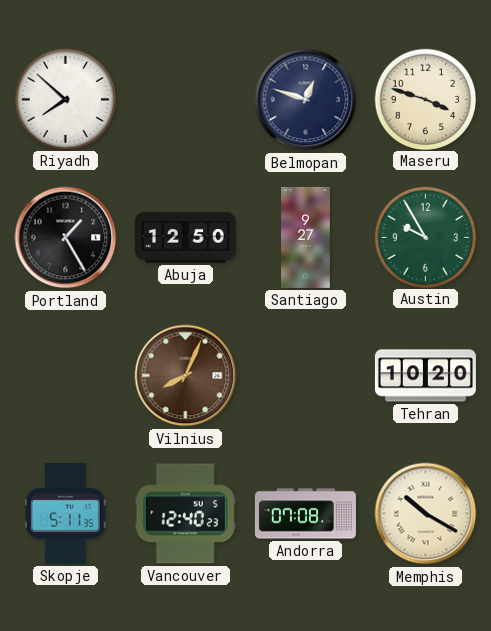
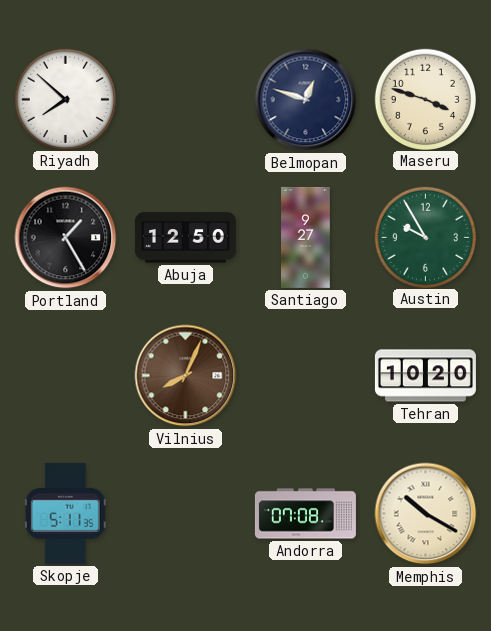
Vancouver: 12:40 -> none
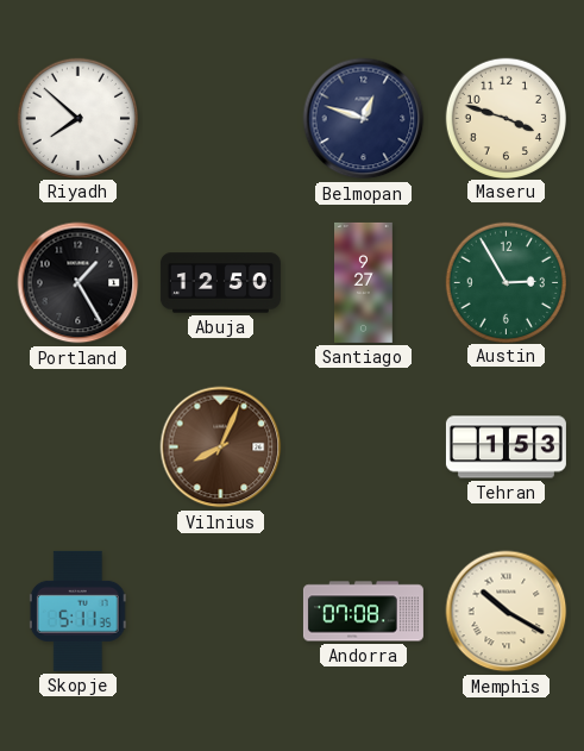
Austin: 9:55 -> 2:55
Tehran: 10:20 -> 1:53
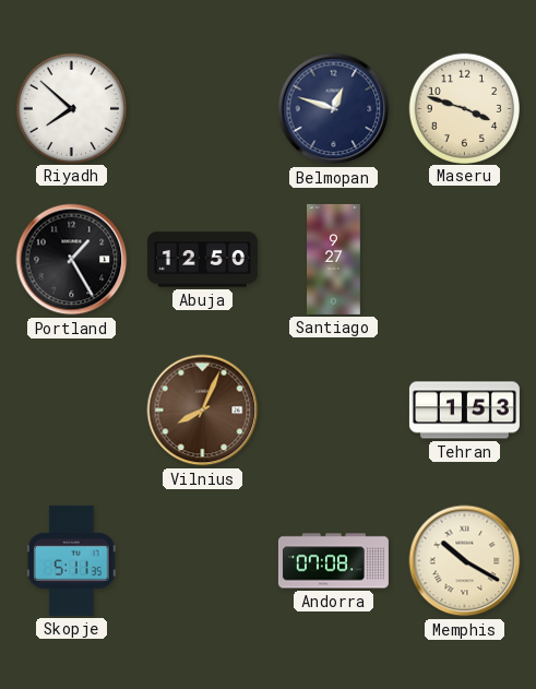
Austin: 2:55 -> none
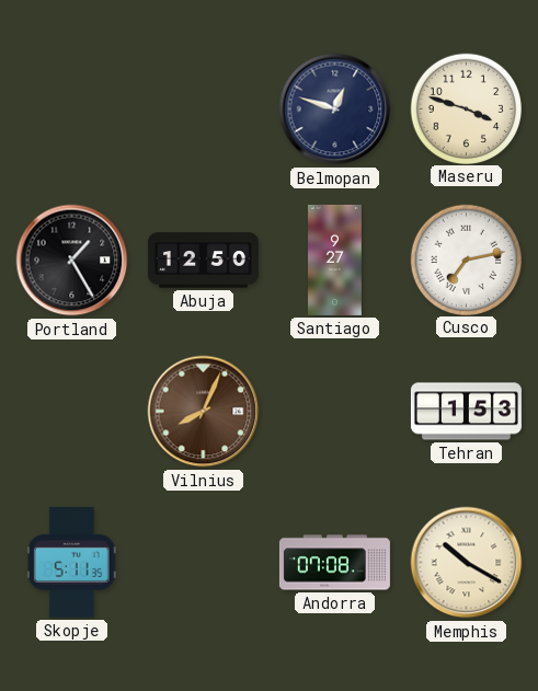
Riyadh: 7:52 -> none
Cusco: none -> 7:13
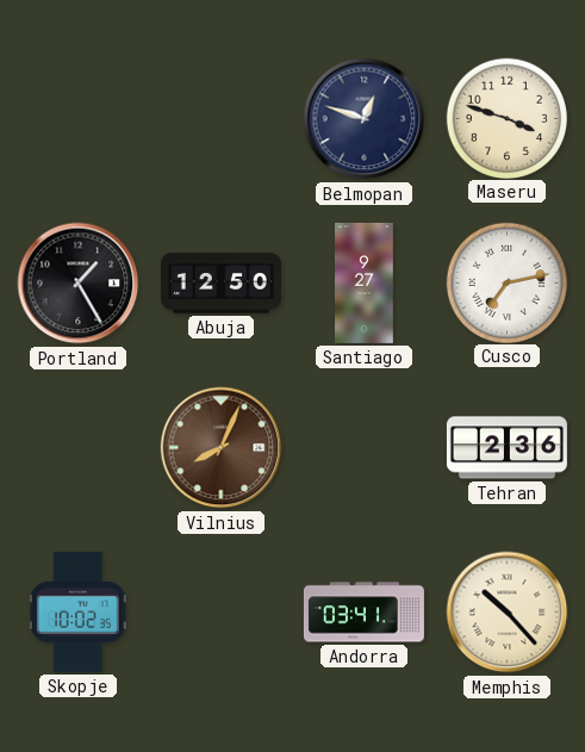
Tehran: 1:53 -> 2:36
Skopje: 5:11 -> 10:02
Andorra: 07:08 -> 03:41
Memphis: 10:20 -> 10:23
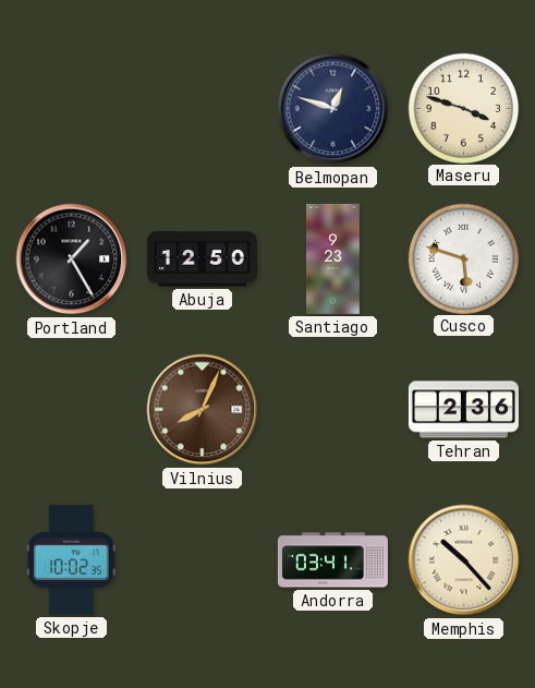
Santiago: 9:27 -> 9:23
Cusco: 7:13 -> 5:48
